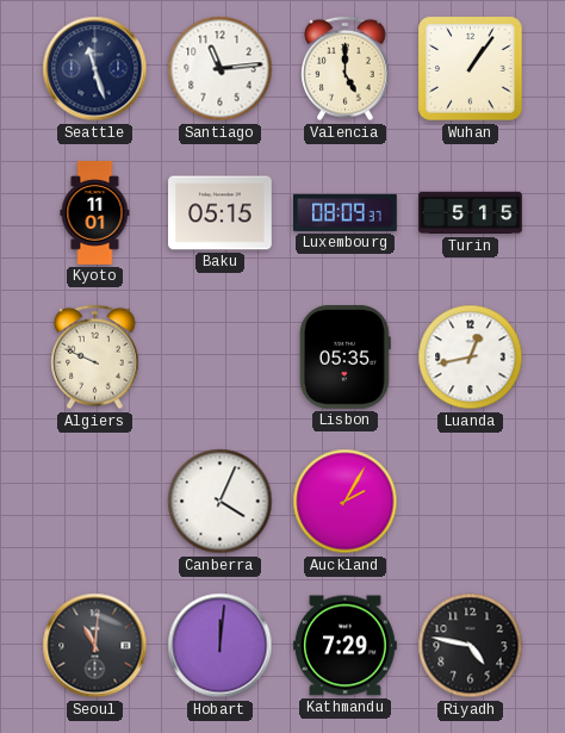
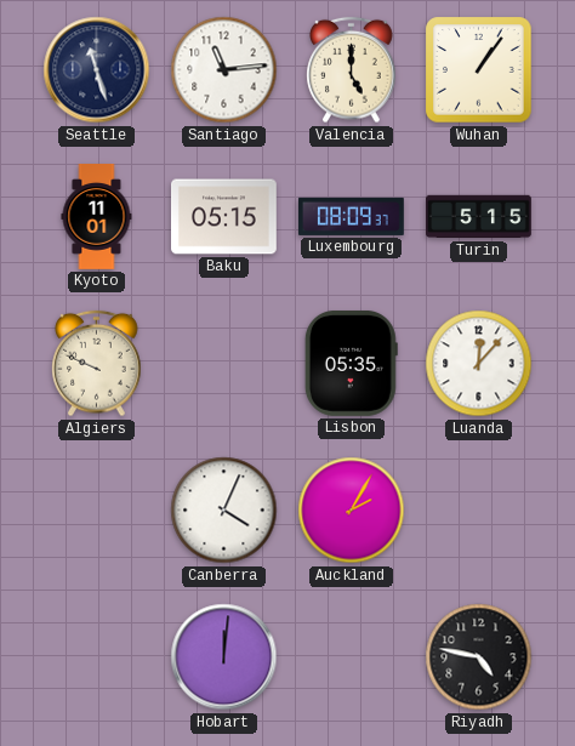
Luanda: 12:43 -> 12:07
Seoul: 11:01 -> none
Kathmandu: 7:29 -> none
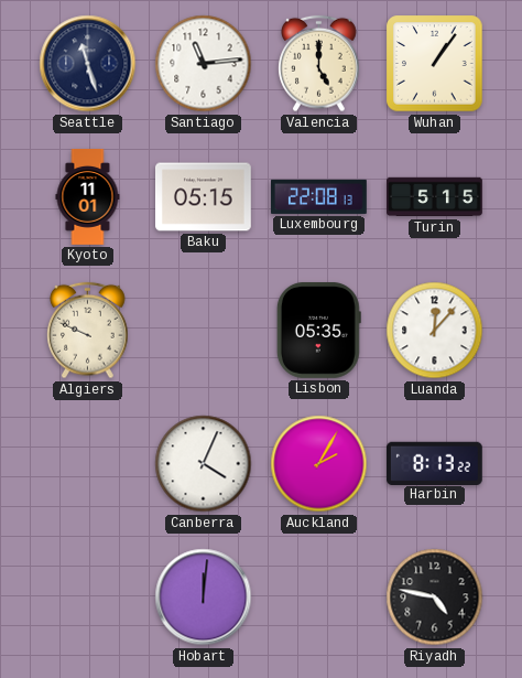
Luxembourg: 08:09 -> 22:08
Harbin: none -> 8:13
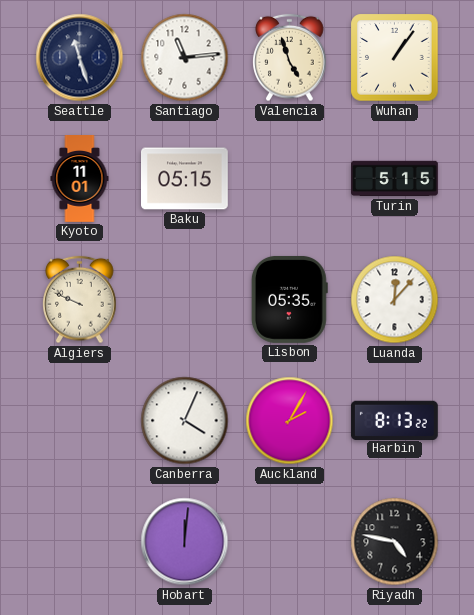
Valencia: 5:00 -> 4:57
Luxembourg: 22:08 -> none
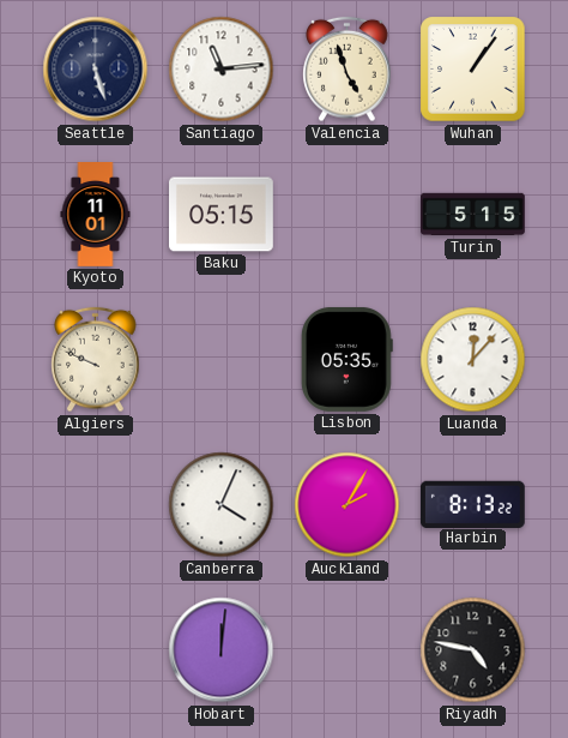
Seattle: 11:27 -> 5:27
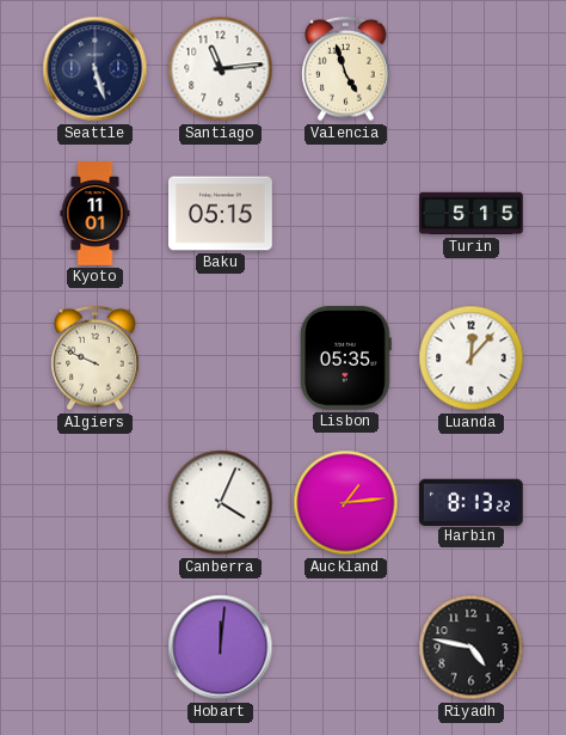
Wuhan: 1:06 -> none
Auckland: 2:05 -> 1:14
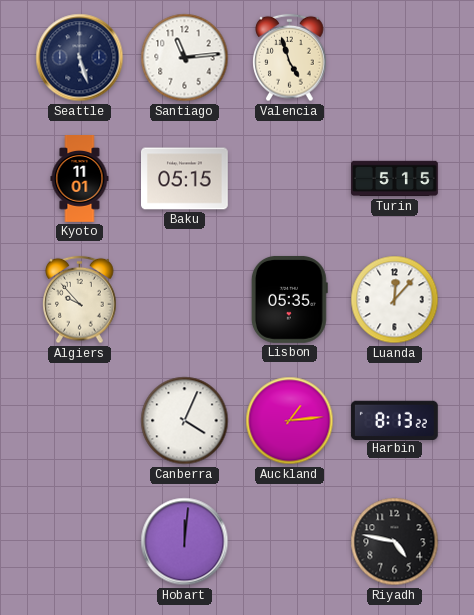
Algiers: 9:49 -> 9:53
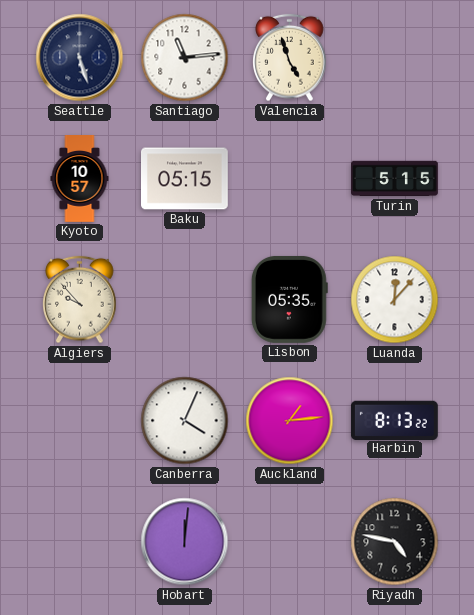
Kyoto: 11:01 -> 10:57
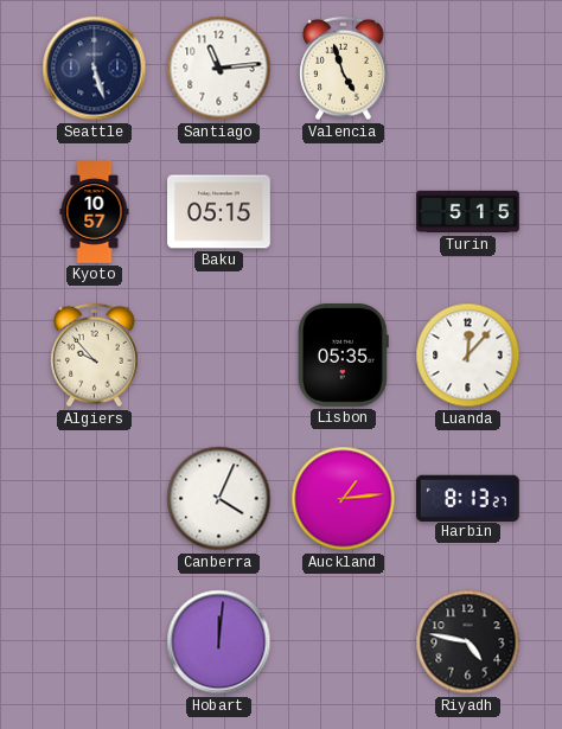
Harbin: 8:13:22 -> 8:13:27
